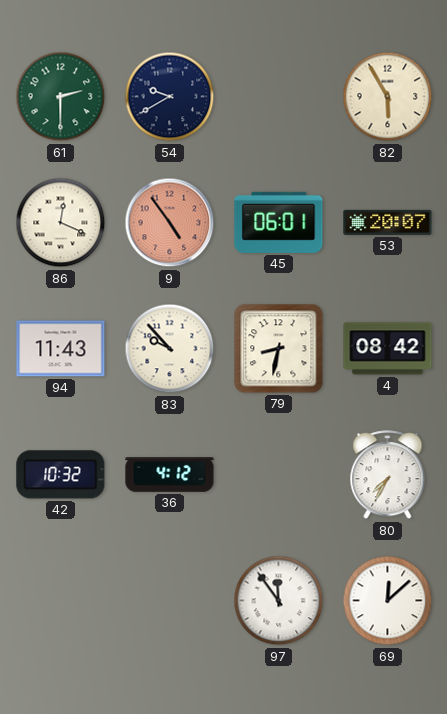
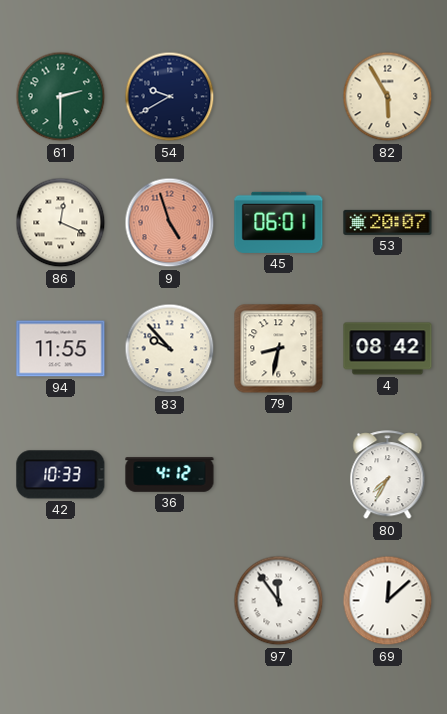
9: 4:54 -> 4:57
94: 11:43 -> 11:55
42: 10:32 -> 10:33
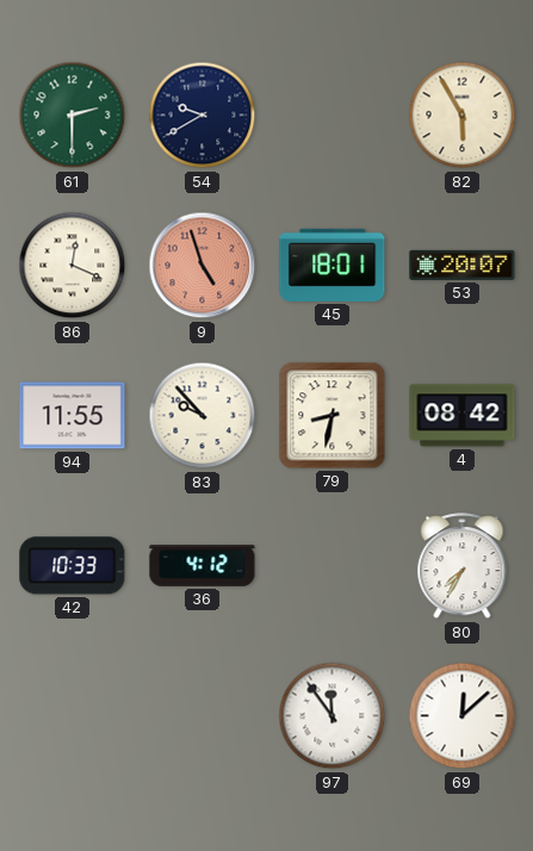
45: 06:01 -> 18:01
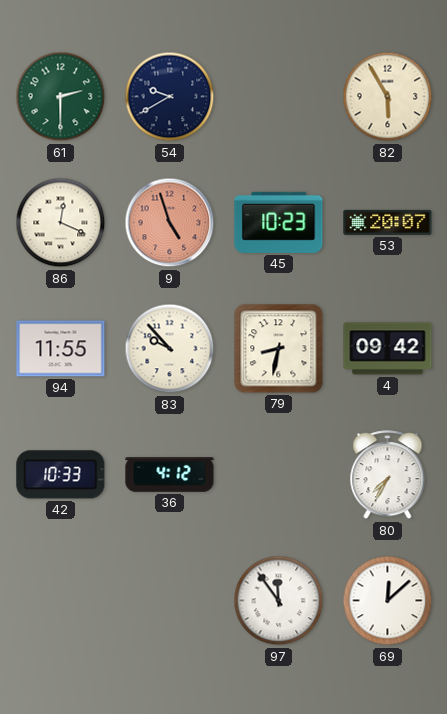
45: 18:01 -> 10:23
4: 08:42 -> 09:42
